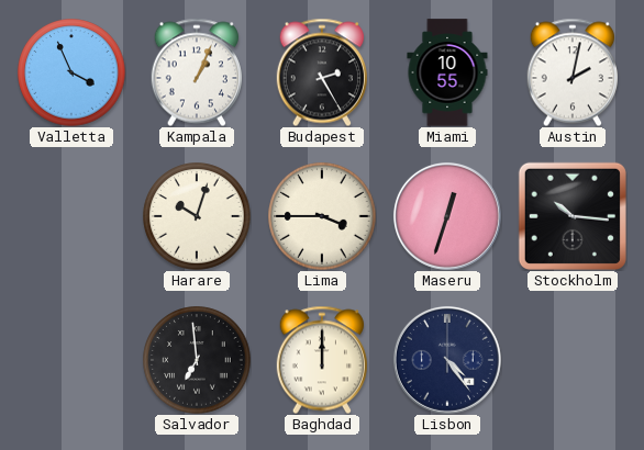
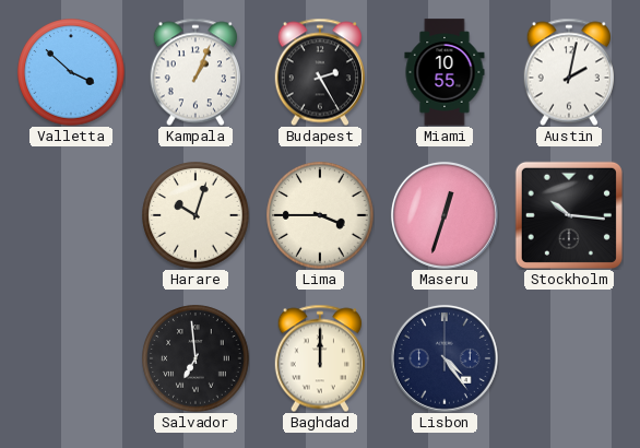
Valletta: 3:56 -> 3:52
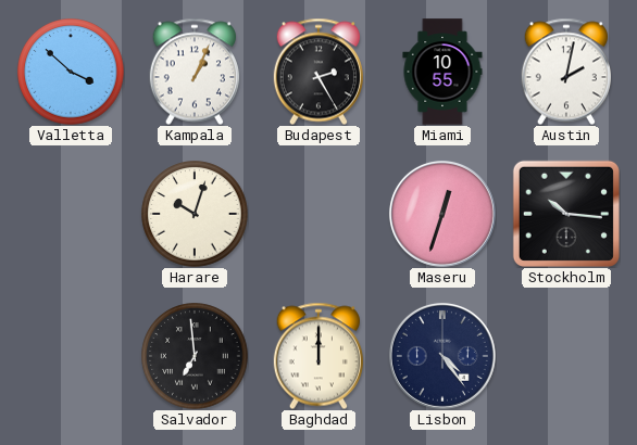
Lima: 3:45 -> none
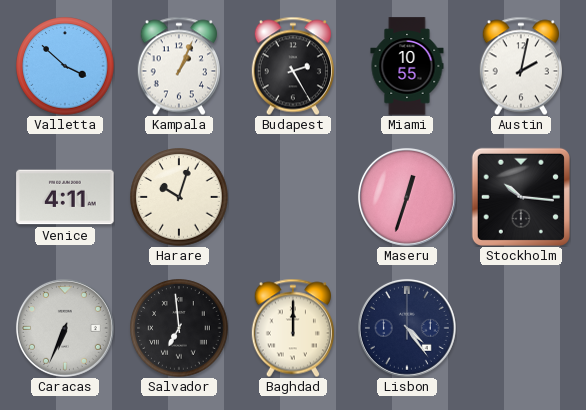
Venice: none -> 4:11
Caracas: none -> 6:34
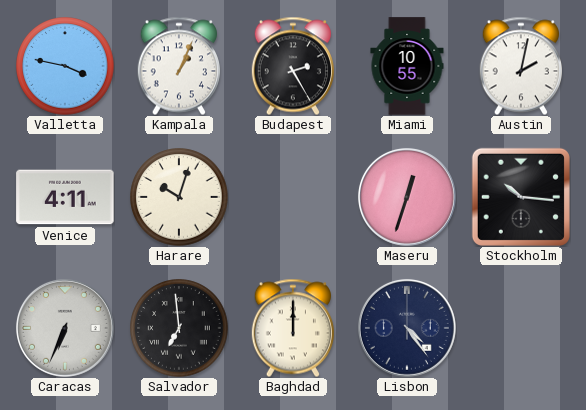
Valletta: 3:52 -> 3:47
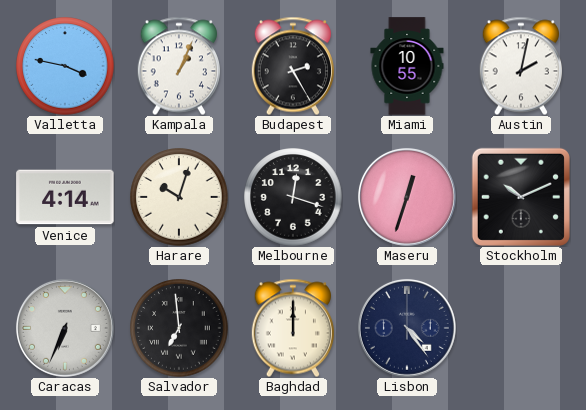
Venice: 4:11 -> 4:14
Melbourne: none -> 12:18
Stockholm: 10:16 -> 10:11
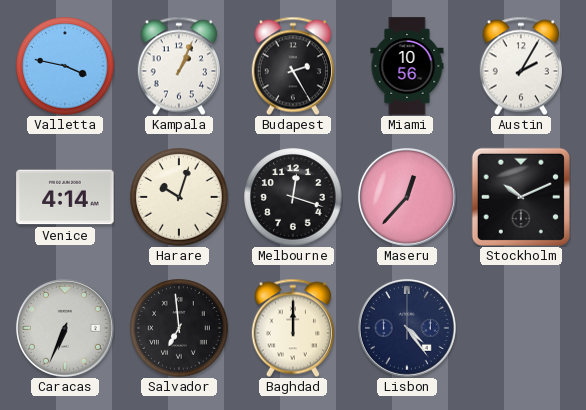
Miami: 10:55 -> 10:56
Austin: 2:02 -> 2:05
Maseru: 12:33 -> 12:37
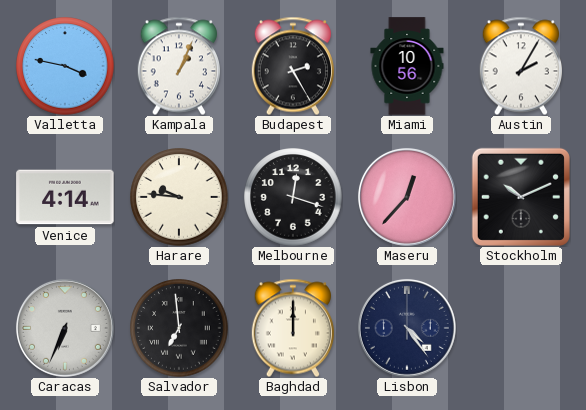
Harare: 10:03 -> 9:46
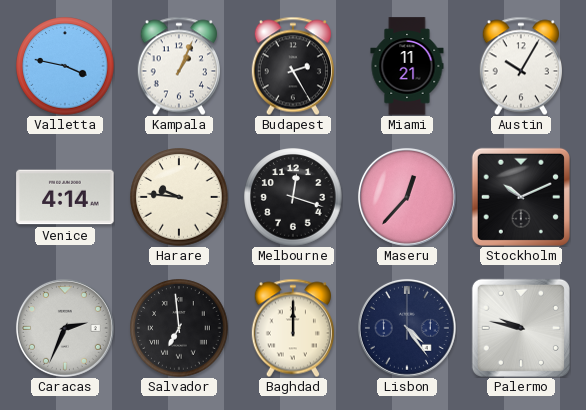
Miami: 10:56 -> 11:21
Austin: 2:05 -> 10:05
Caracas: 6:34 -> 2:34
Palermo: none -> 9:47
